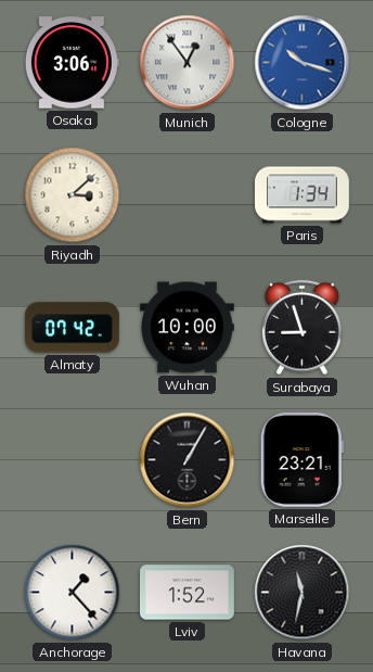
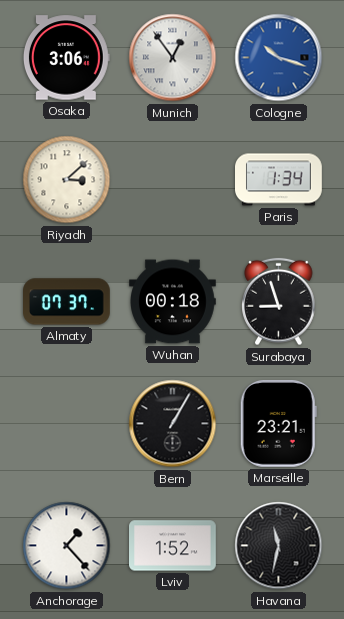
Almaty: 07:42 -> 07:37
Wuhan: 10:00 -> 00:18
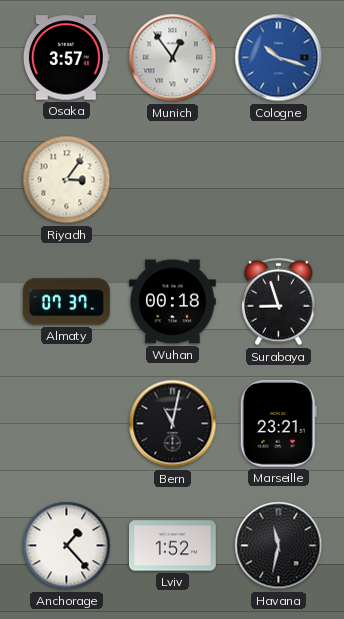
Osaka: 3:06 -> 3:57
Riyadh: 3:08 -> 3:06
Paris: 1:34 -> none
Bern: 1:05 -> 11:02
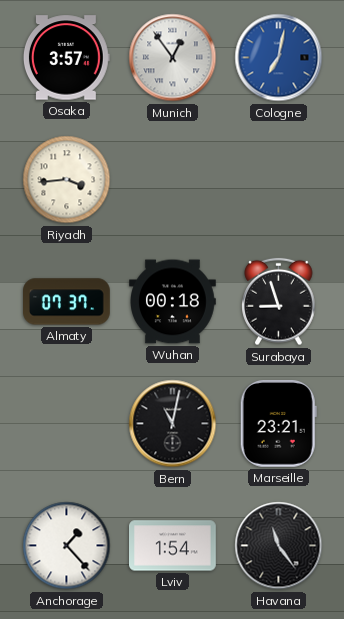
Cologne: 10:18 -> 7:02
Riyadh: 3:06 -> 3:44
Lviv: 1:52 -> 1:54
Havana: 11:32 -> 11:24
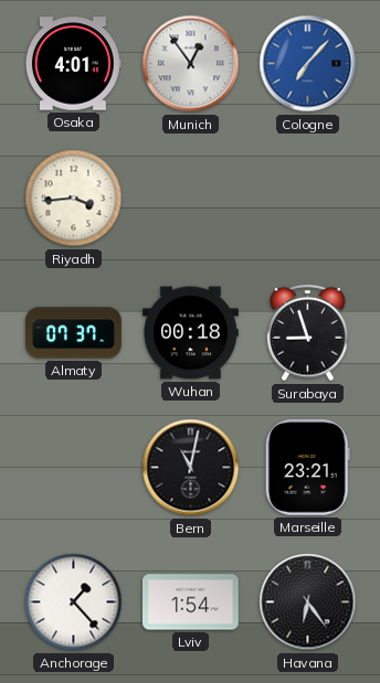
Osaka: 3:57 -> 4:01
Cologne: 7:02 -> 7:07
Havana: 11:24 -> 6:24
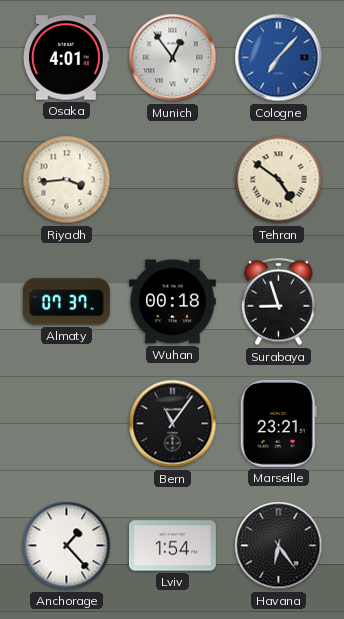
Tehran: none -> 4:51
Bern: 11:02 -> 11:06
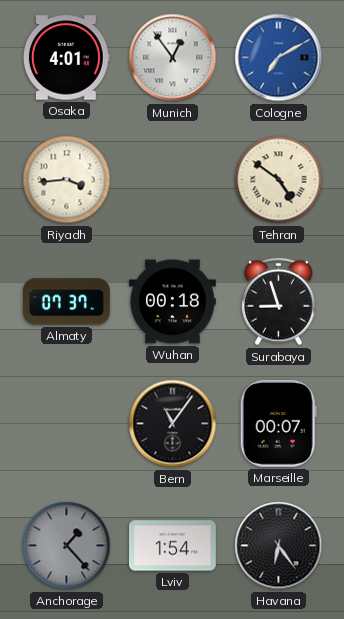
Cologne: 7:07 -> 7:10
Marseille: 23:21 -> 00:07
Anchorage dial: white -> grey
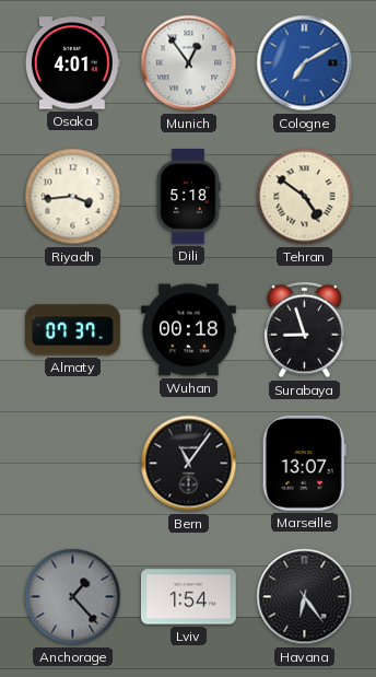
Dili: none -> 5:18
Marseille: 00:07 -> 13:07
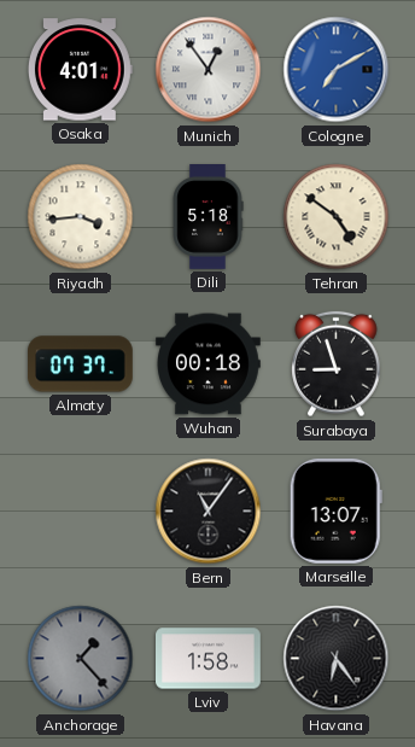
Lviv: 1:54 -> 1:58
